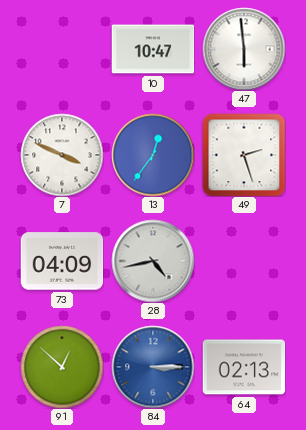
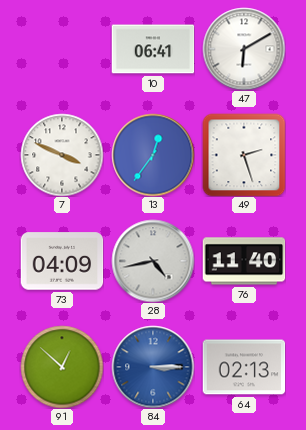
10: 10:47 -> 06:41
47: 5:59 -> 6:10
76: none -> 11:40
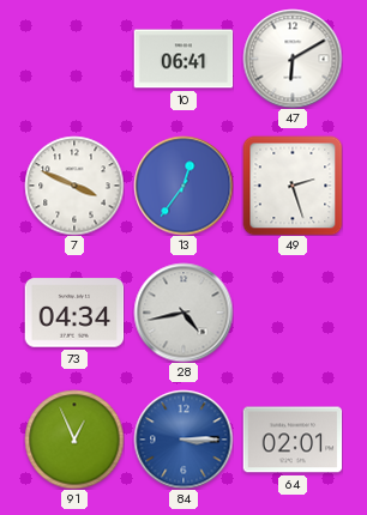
73: 04:09 -> 04:34
76: 11:40 -> none
91: 12:52 -> 12:56
64: 02:13 -> 02:01
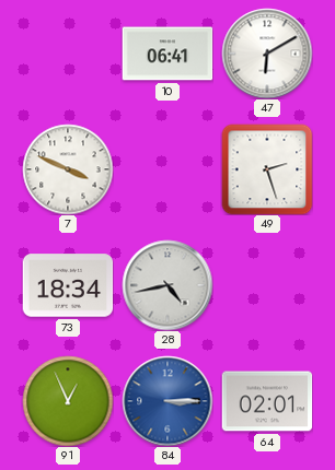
13: 12:36 -> none
73: 04:34 -> 18:34
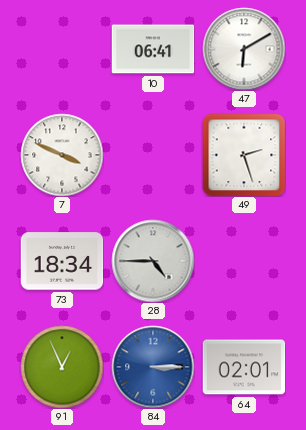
28: 4:43 -> 4:45
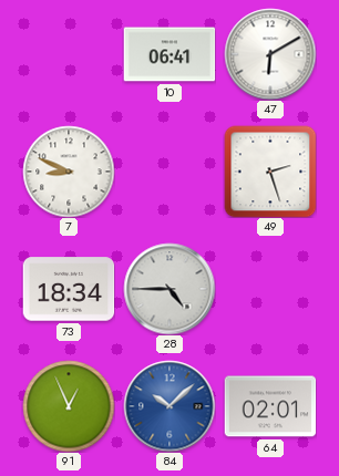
7: 3:49 -> 8:49
84: 3:15 -> 10:08
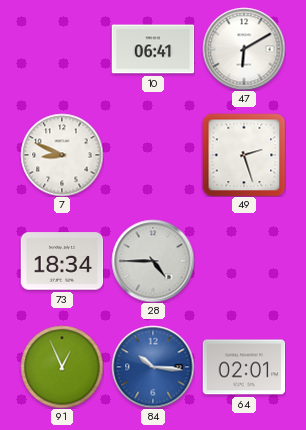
84: 10:08 -> 10:16
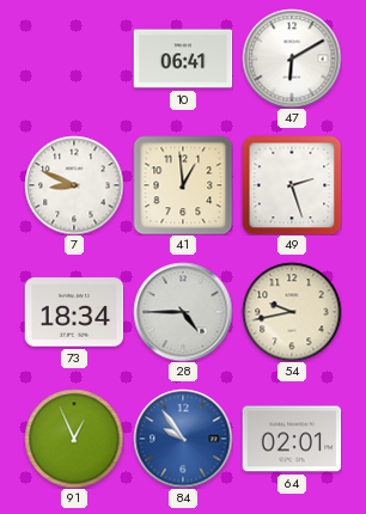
41: none -> 12:59
54: none -> 9:43
84: 10:16 -> 9:54
